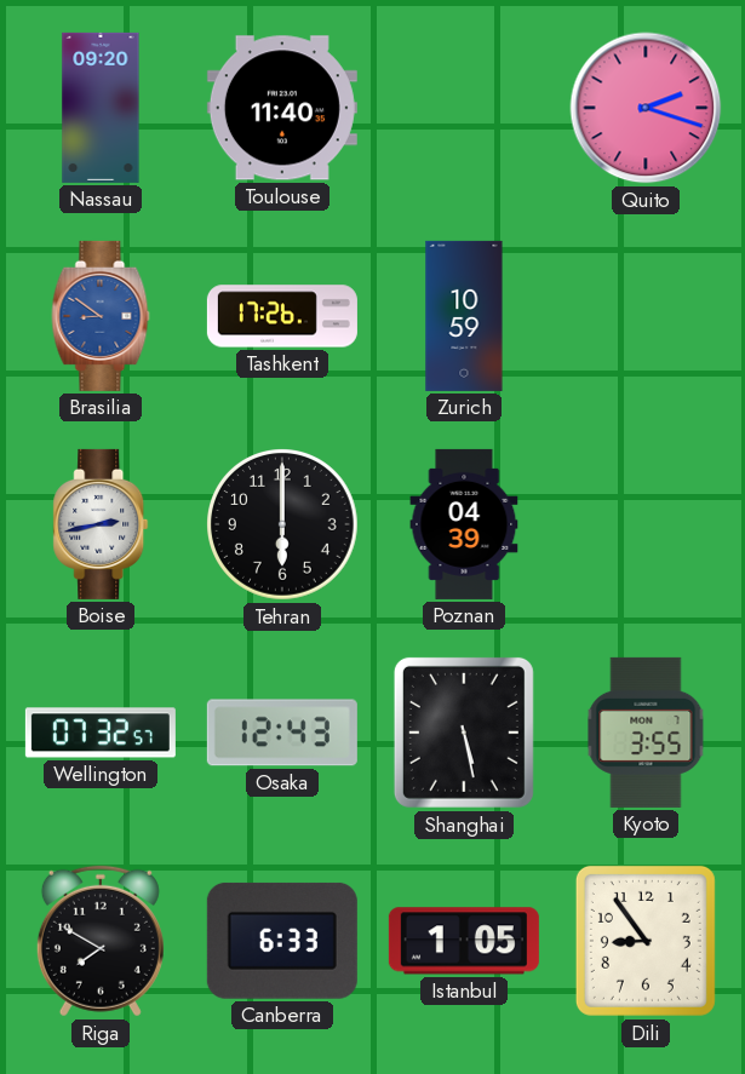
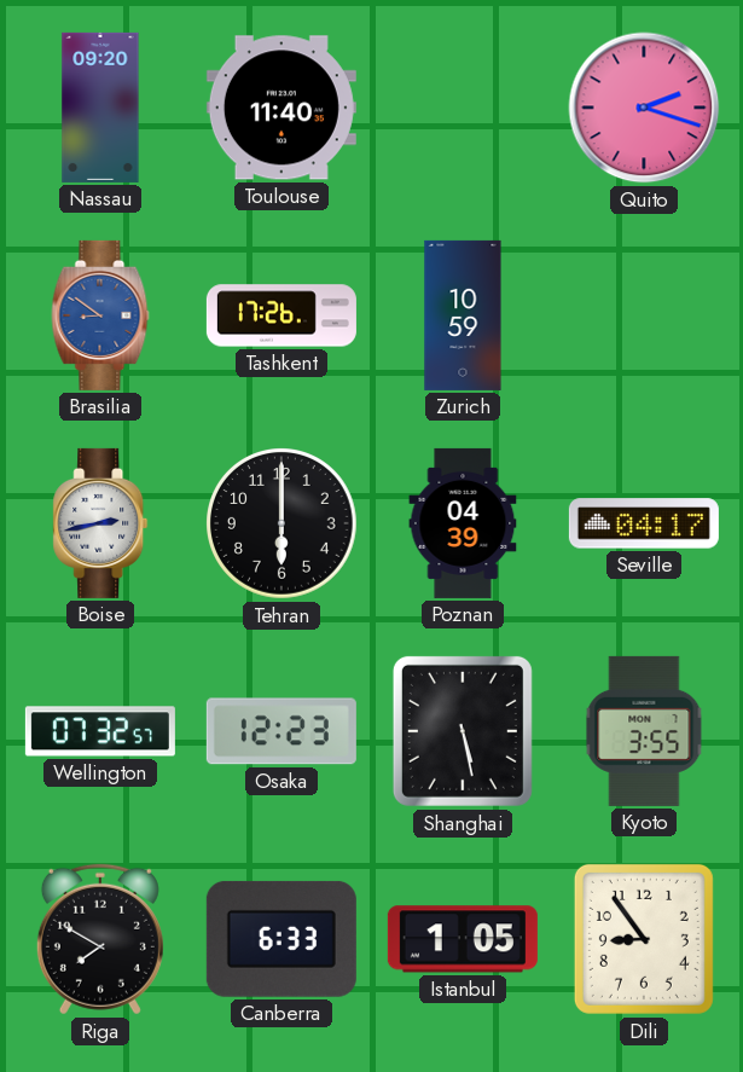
Seville: none -> 04:17
Osaka: 12:43 -> 12:23
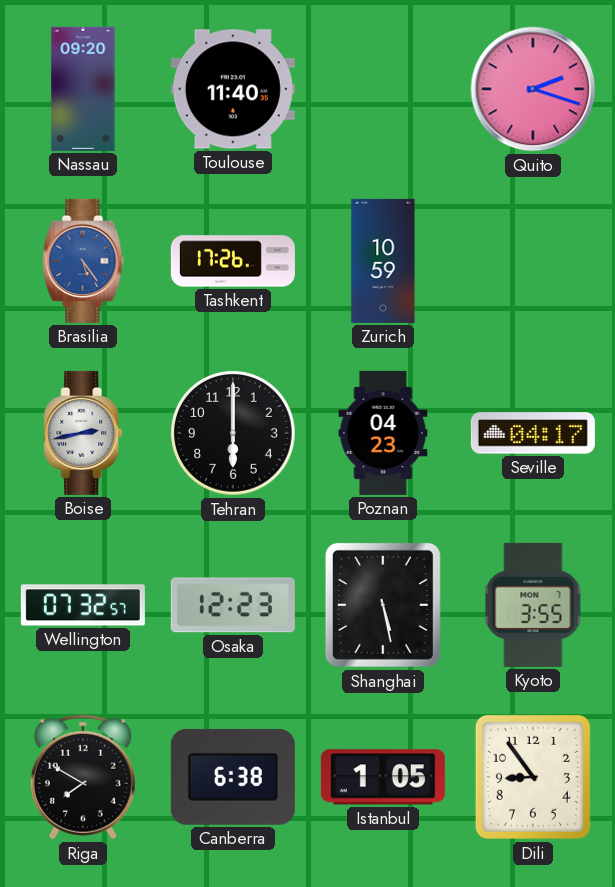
Brasilia: 8:51 -> 5:24
Poznan: 04:39 -> 04:23
Canberra: 6:33 -> 6:38
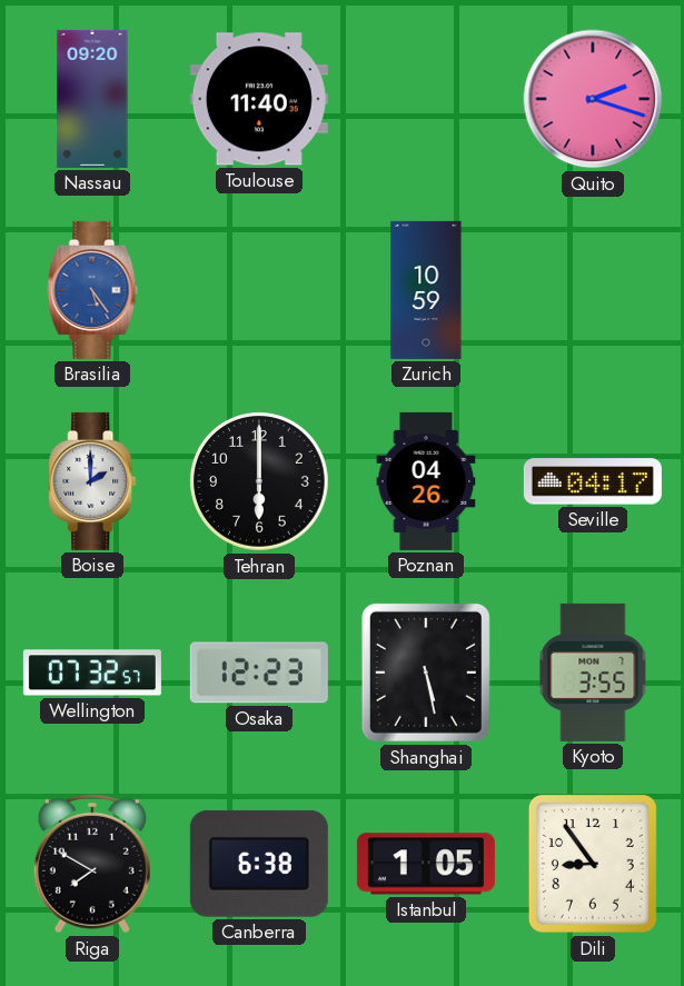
Tashkent: 17:26 -> none
Boise: 2:43 -> 2:00
Poznan: 04:23 -> 04:26
